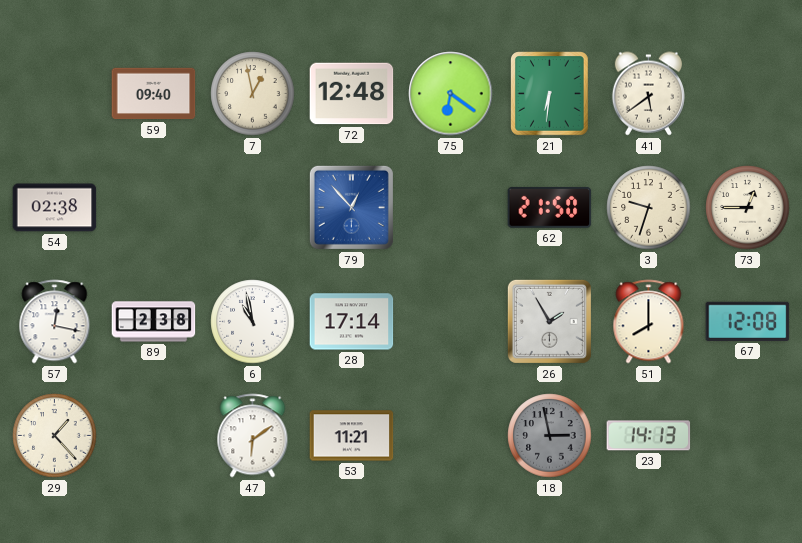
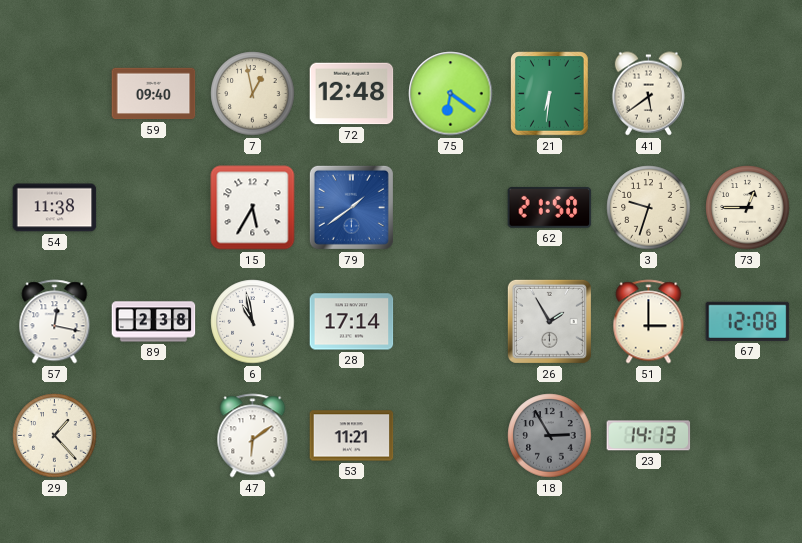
54: 02:38 -> 11:38
15: none -> 5:35
79: 12:53 -> 1:39
51: 8:00 -> 3:00
18: 2:58 -> 2:55
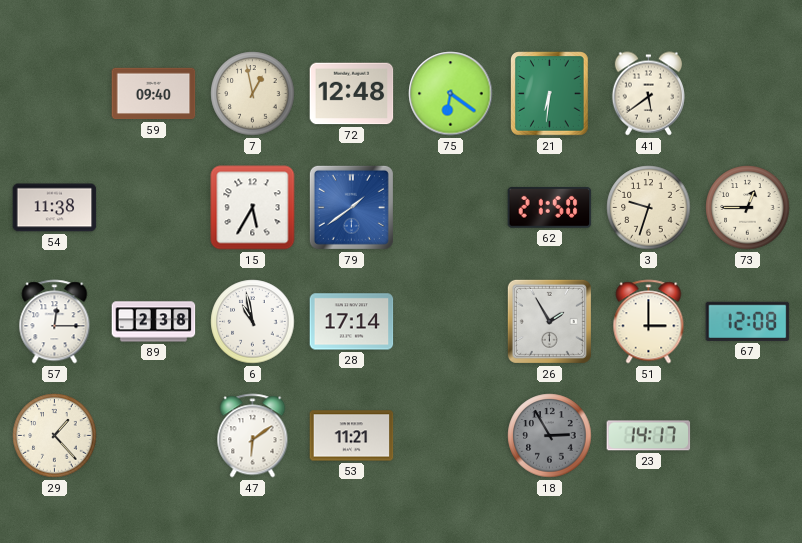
57: 12:17 -> 12:15
23: 14:13 -> 14:17
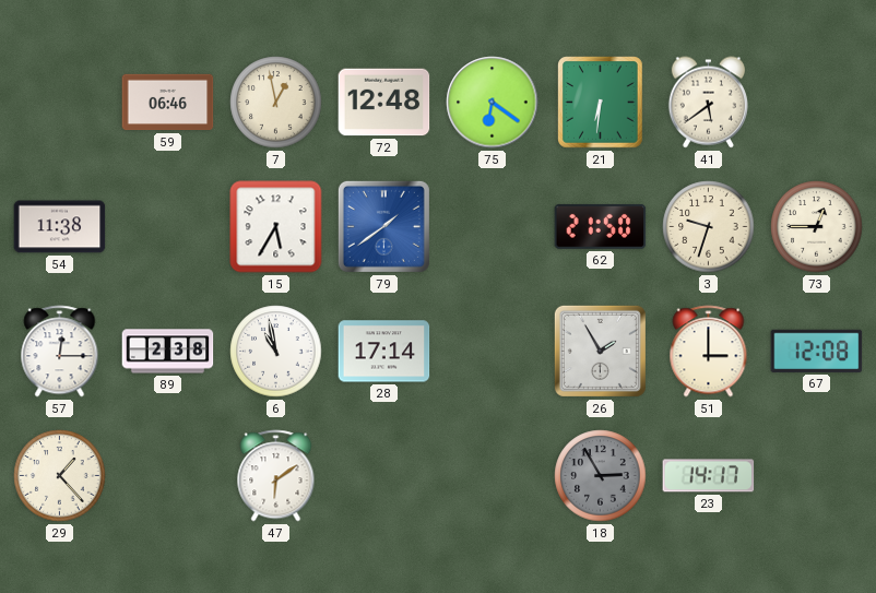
59: 09:40 -> 06:46
53: 11:21 -> none
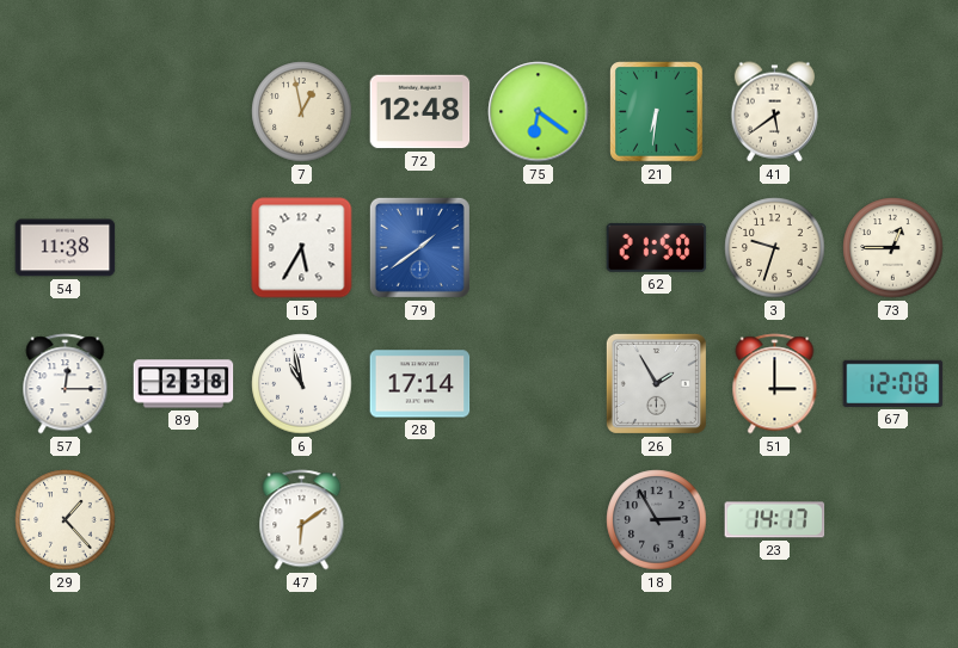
59: 06:46 -> none
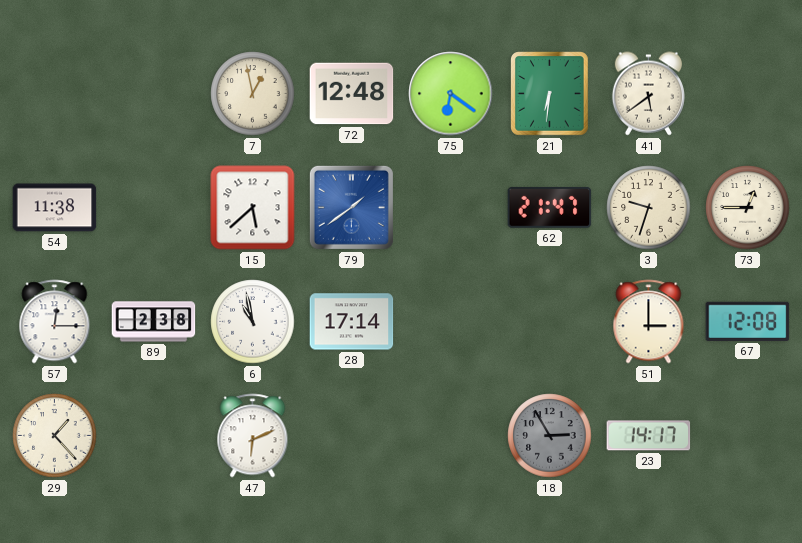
15: 5:35 -> 5:38
62: 21:50 -> 21:47
26: 1:55 -> none
47: 6:09 -> 6:11
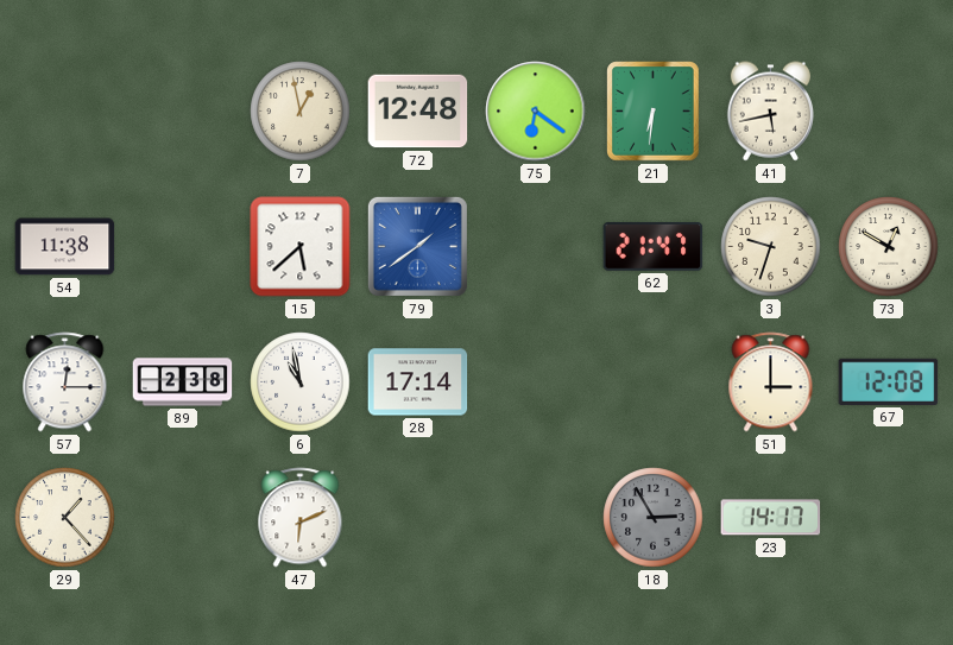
41: 5:39 -> 5:43
73: 12:45 -> 12:50
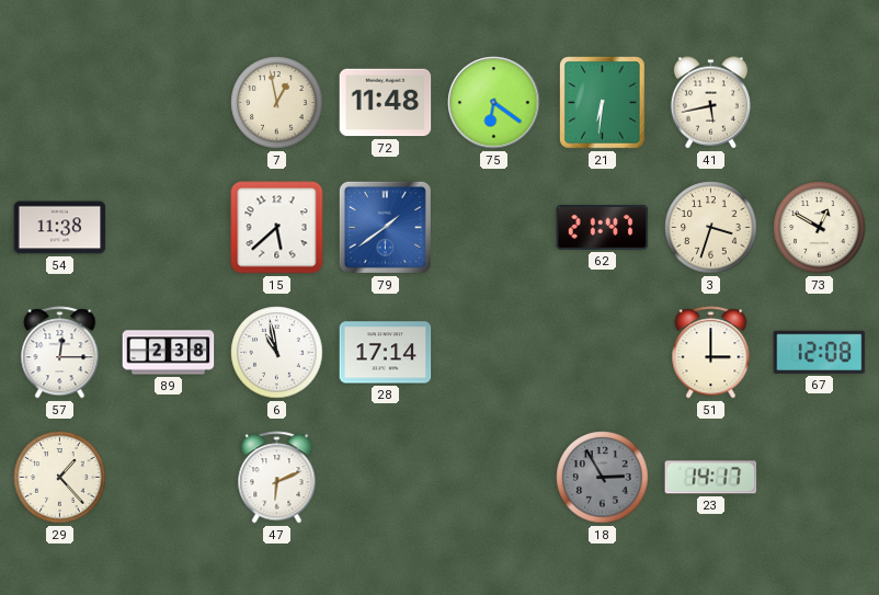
72: 12:48 -> 11:48
3: 9:33 -> 3:33
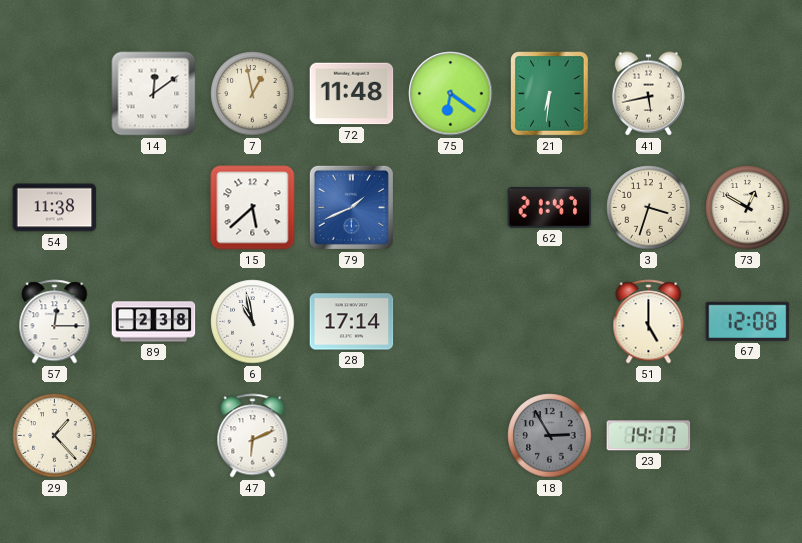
14: none -> 12:09
79: 1:39 -> 1:41
51: 3:00 -> 5:00
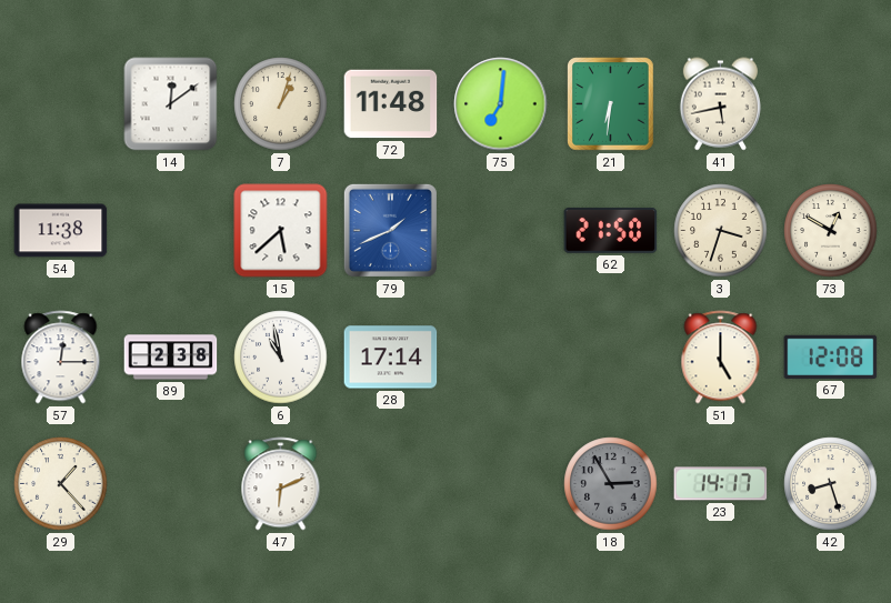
7: 12:58 -> 1:03
75: 6:21 -> 7:01
62: 21:47 -> 21:50
42: none -> 8:27
